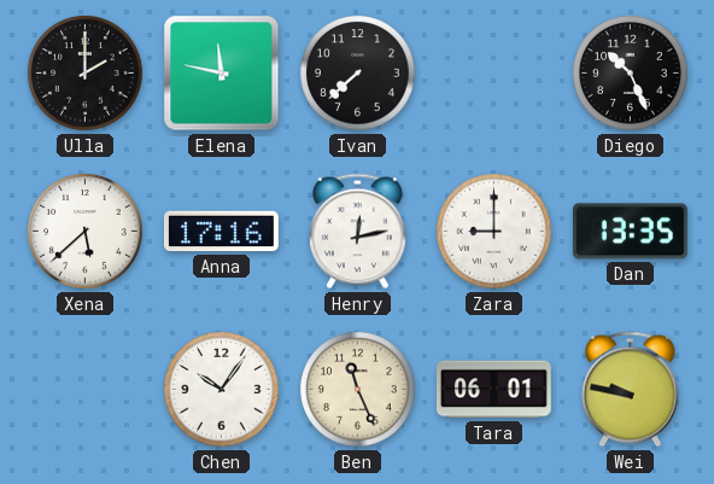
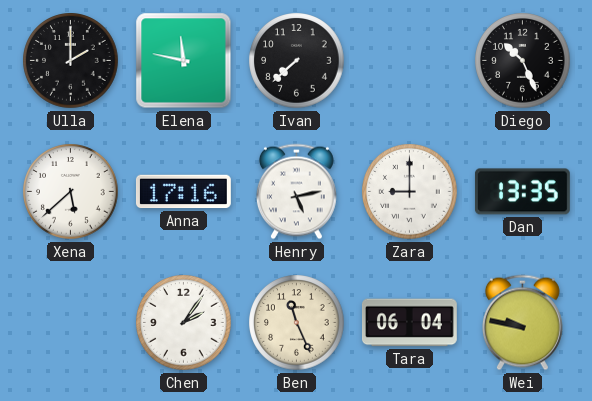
Henry: 12:13 -> 5:13
Chen: 10:06 -> 2:06
Tara: 06:01 -> 06:04
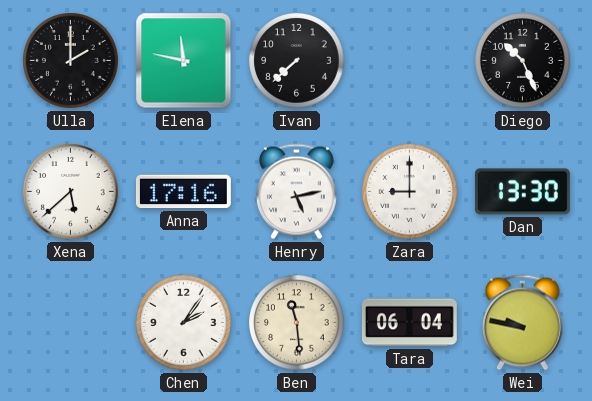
Dan: 13:35 -> 13:30
Ben: 11:26 -> 11:29
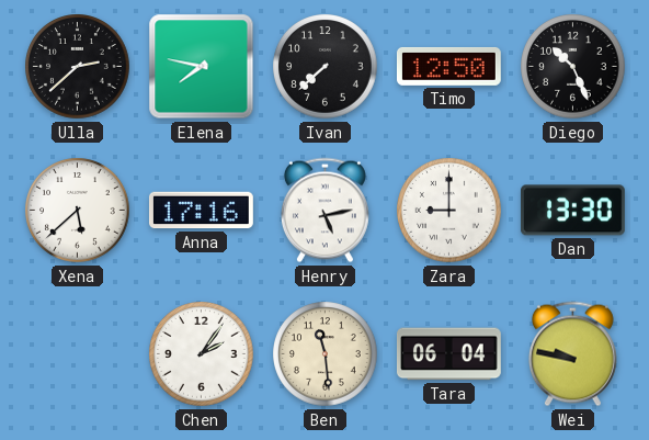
Ulla: 2:00 -> 2:38
Elena: 11:47 -> 7:47
Timo: none -> 12:50
